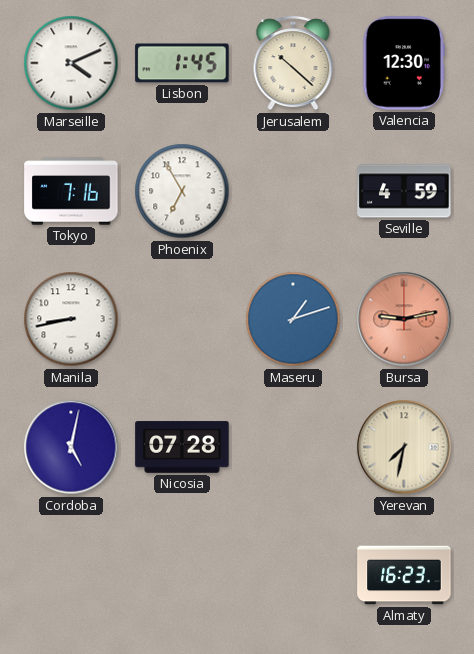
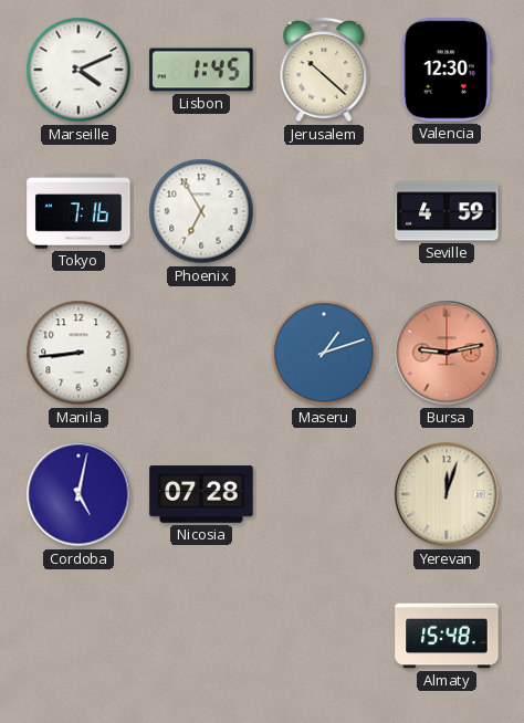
Manila: 8:43 -> 8:44
Yerevan: 7:32 -> 12:03
Almaty: 16:23 -> 15:48
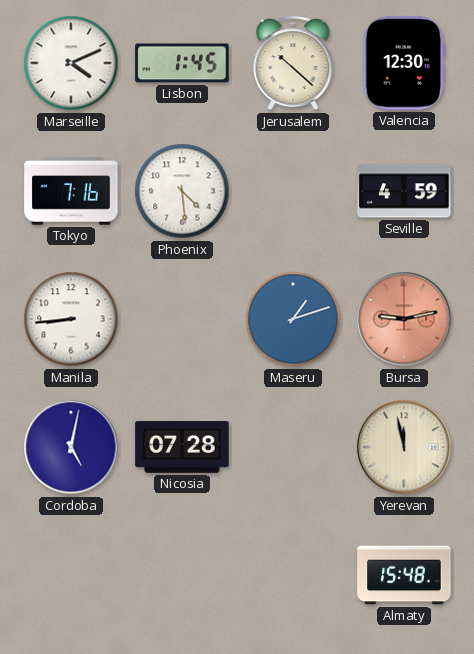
Phoenix: 6:55 -> 4:29
Yerevan: 12:03 -> 11:58
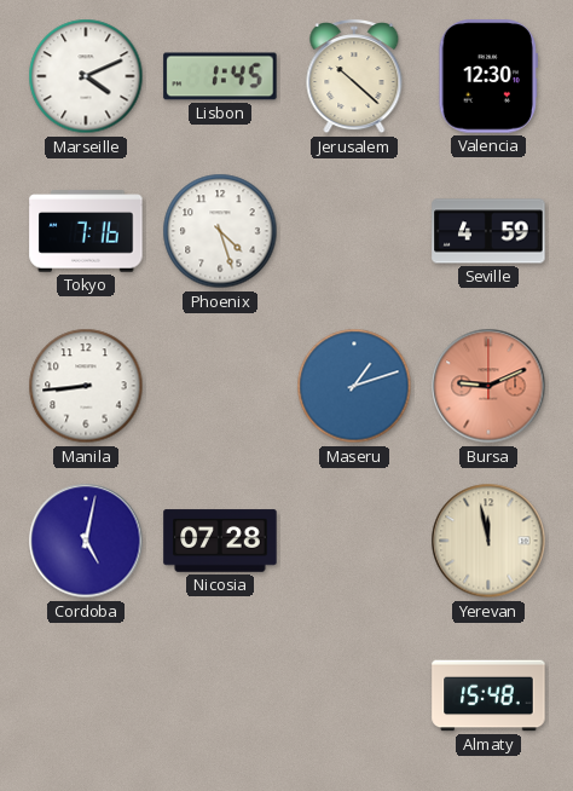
Phoenix: 4:29 -> 4:27
Bursa: 9:13 -> 9:11
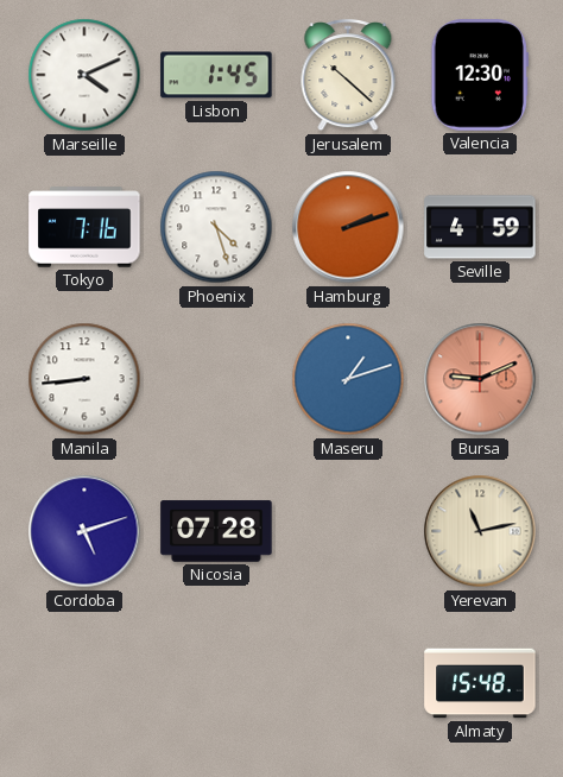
Hamburg: none -> 2:12
Cordoba: 5:02 -> 5:12
Yerevan: 11:58 -> 11:13
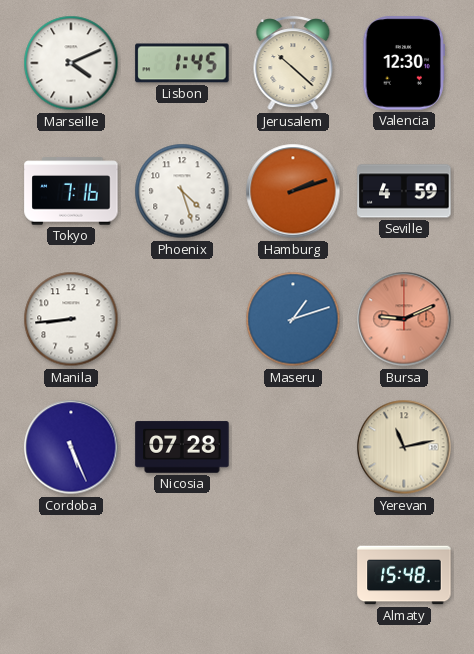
Cordoba: 5:12 -> 5:26
